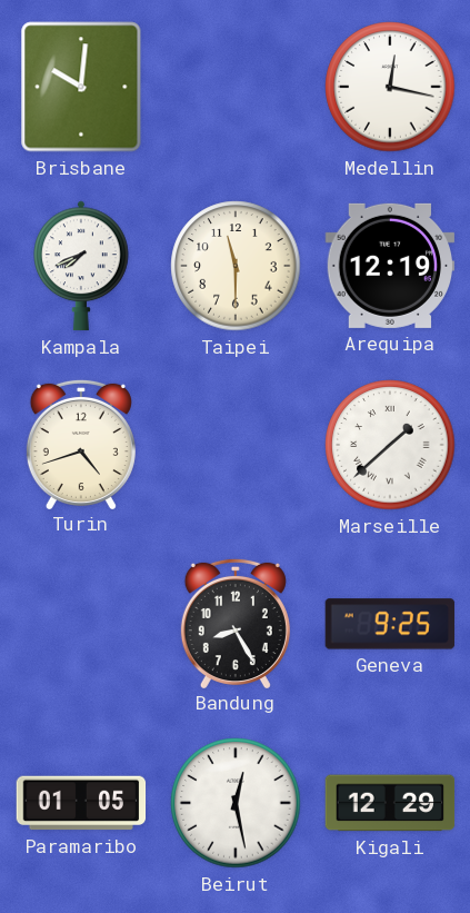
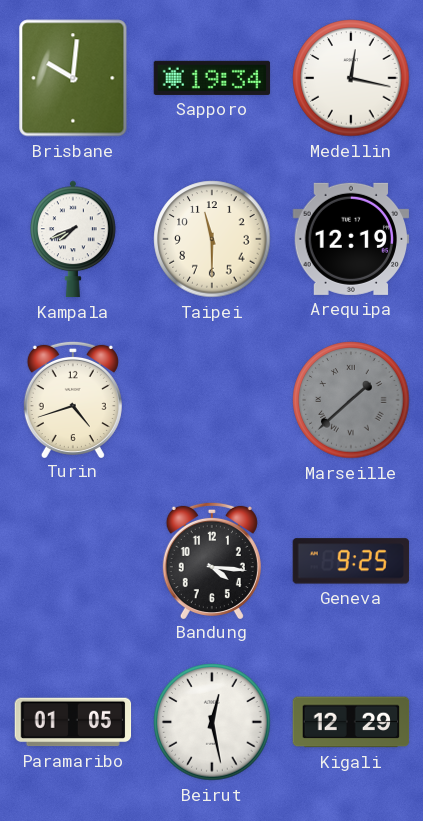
Sapporo: none -> 19:34
Marseille dial: white -> grey
Bandung: 8:25 -> 4:16
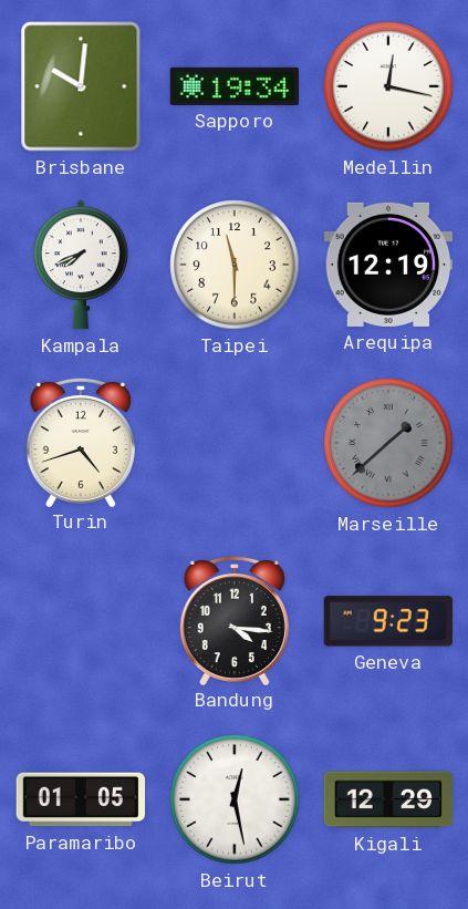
Geneva: 9:25 -> 9:23
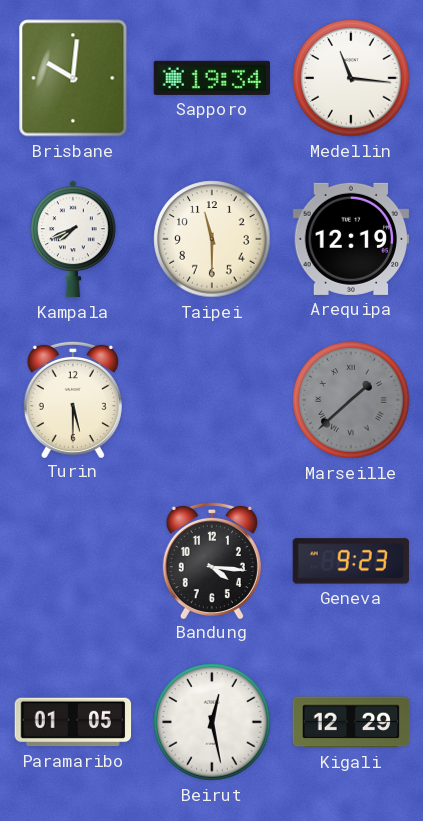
Medellin: 12:17 -> 11:16
Turin: 4:42 -> 5:30
